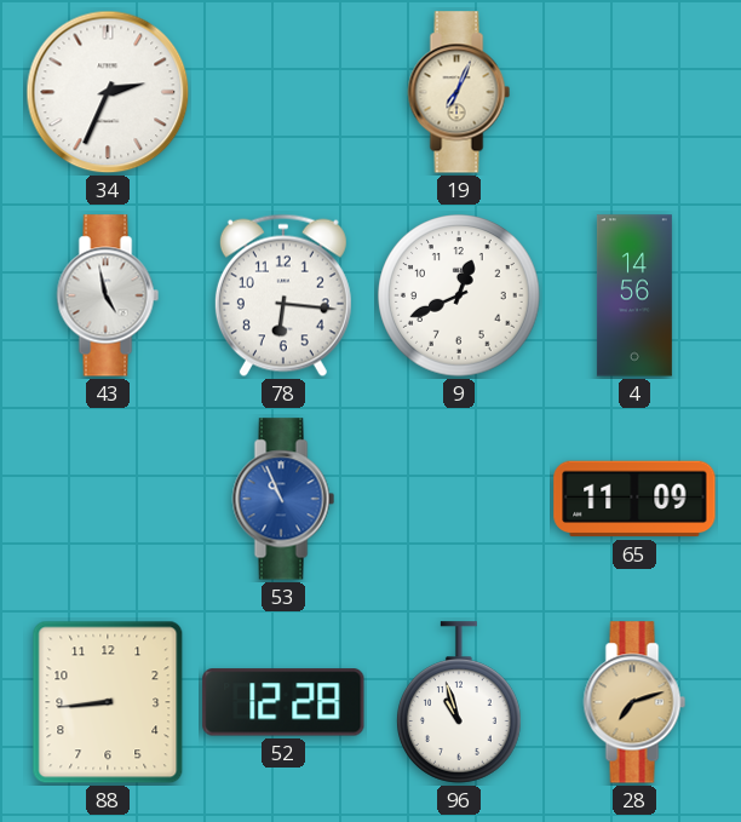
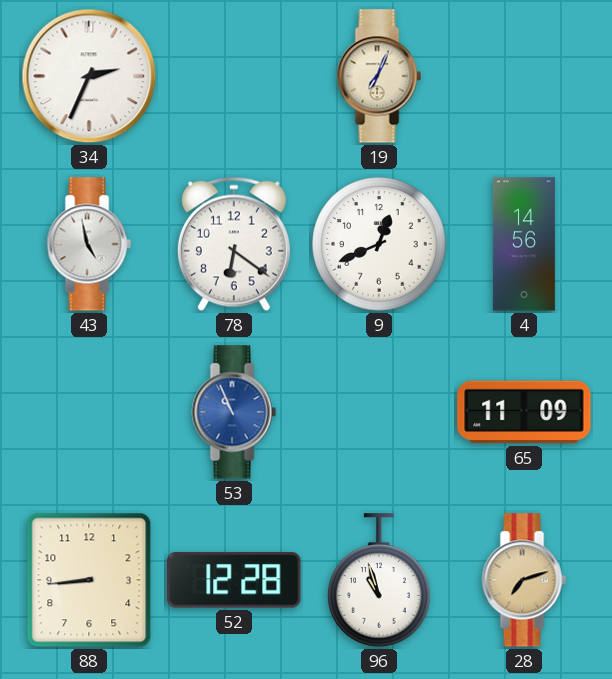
78: 6:16 -> 6:21
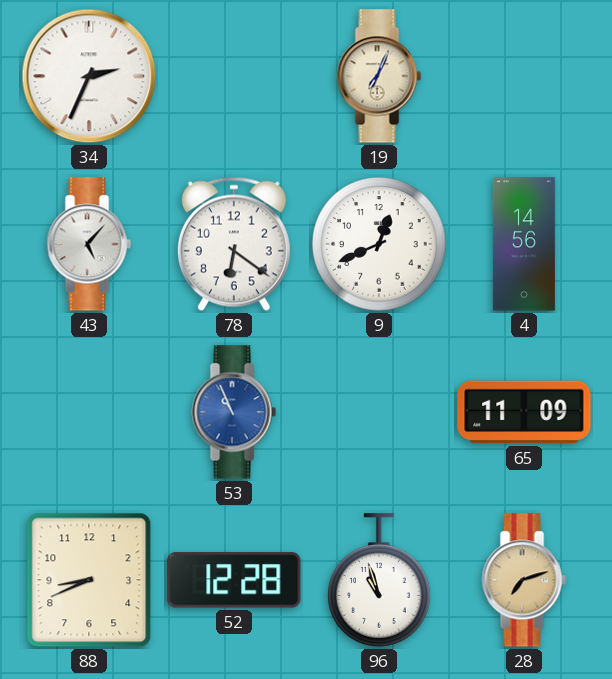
43: 4:58 -> 5:07
88: 8:44 -> 8:41
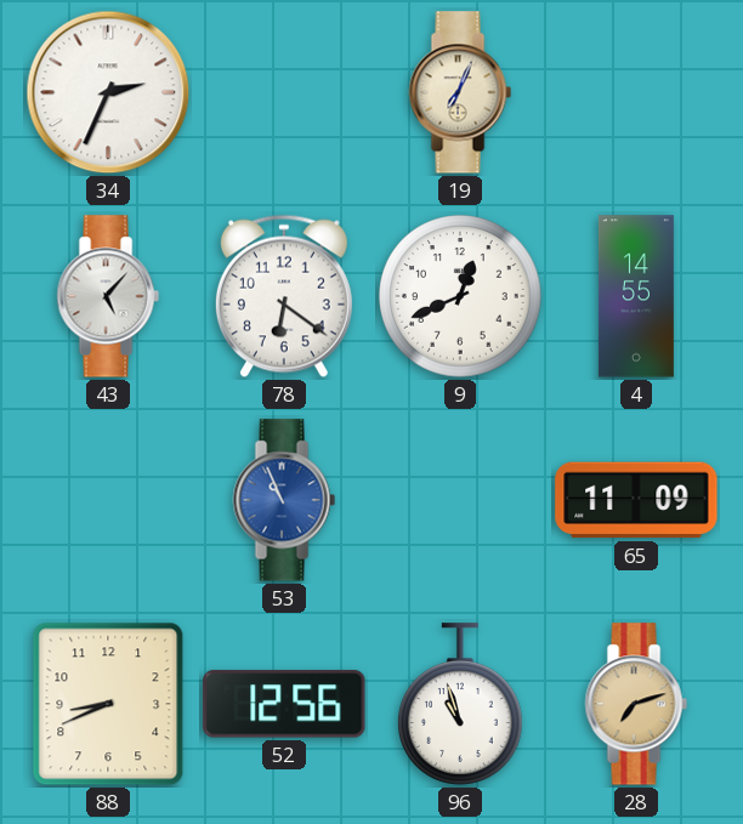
4: 14:56 -> 14:55
52: 12:28 -> 12:56
